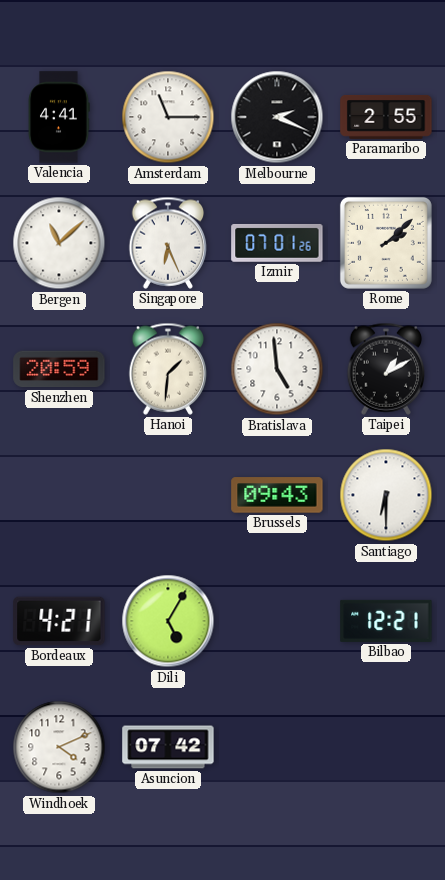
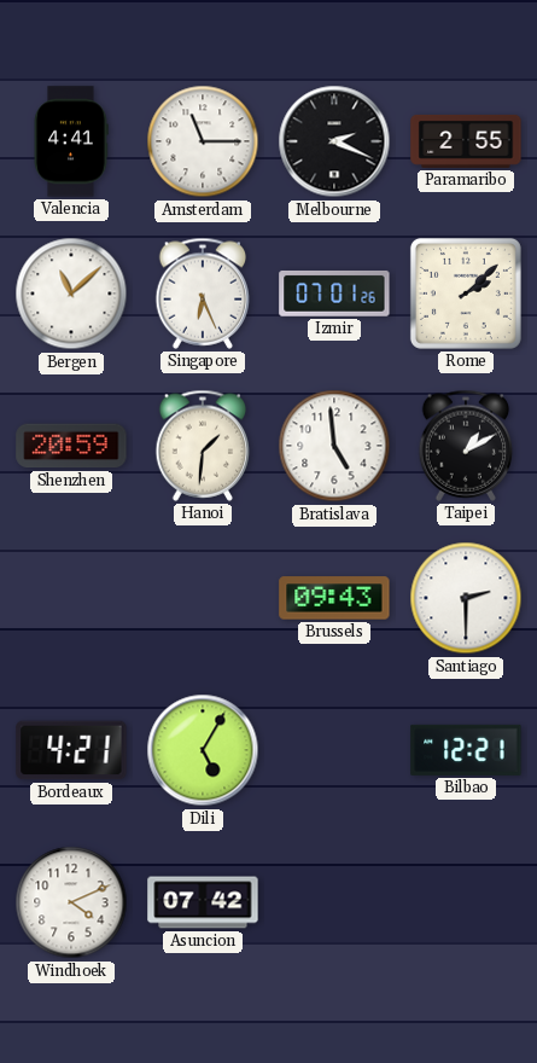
Santiago: 6:30 -> 2:30
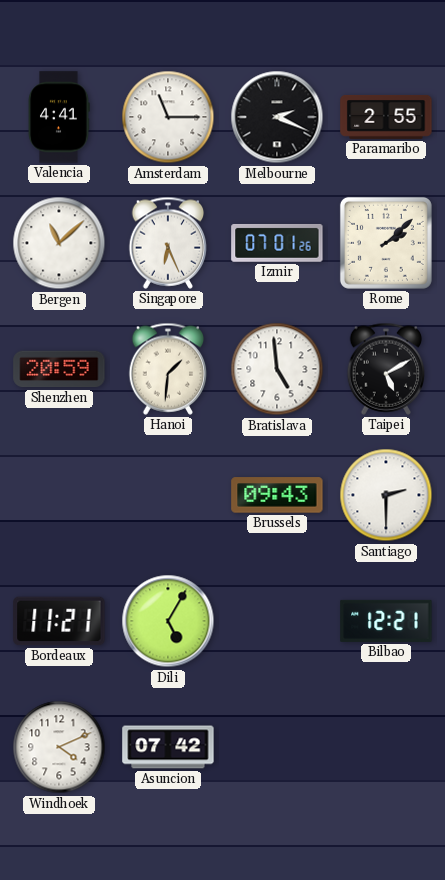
Taipei: 1:10 -> 5:10
Bordeaux: 4:21 -> 11:21
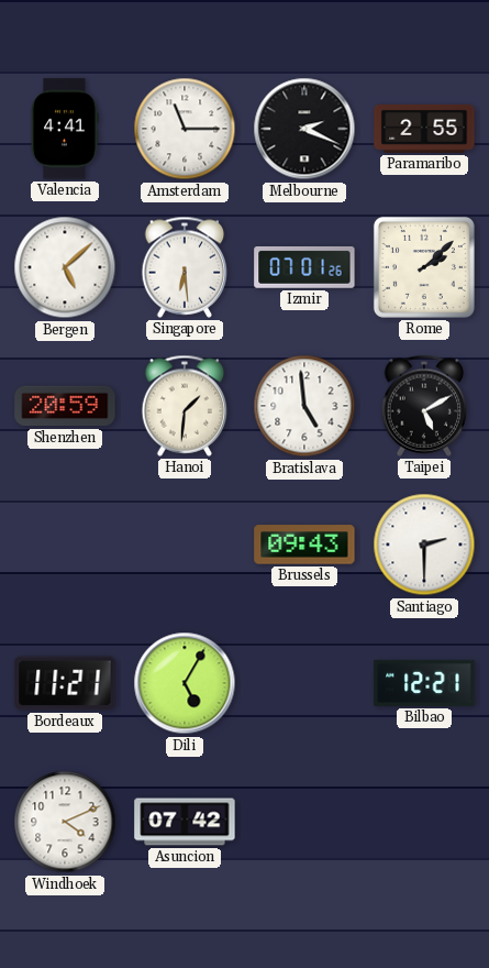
Bergen: 11:08 -> 5:08
Singapore: 6:26 -> 6:29
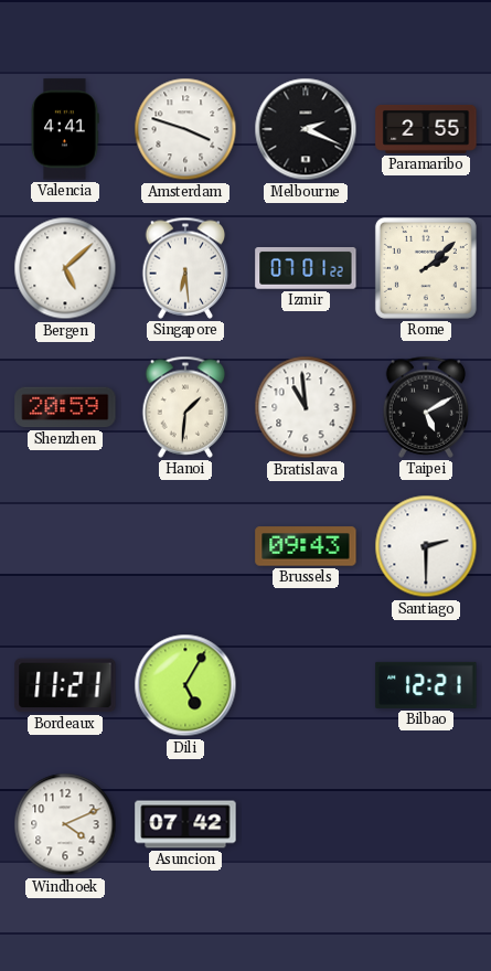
Amsterdam: 11:15 -> 3:48
Izmir: 07:01:26 -> 07:01:22
Bratislava: 4:59 -> 10:59
